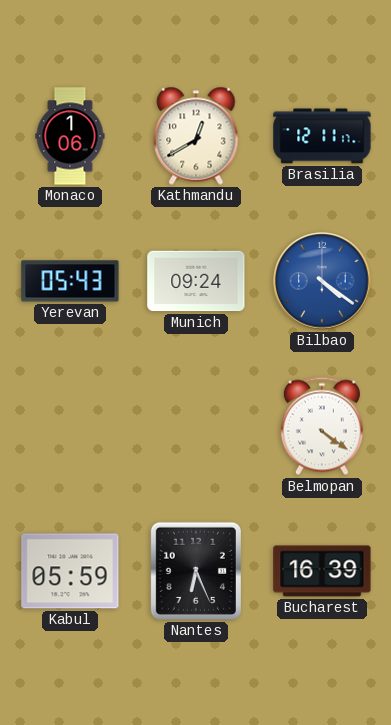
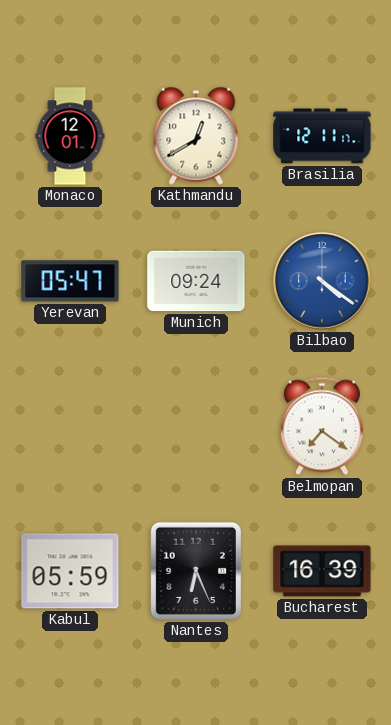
Monaco: 1:06 -> 12:01
Yerevan: 05:43 -> 05:47
Belmopan: 4:21 -> 7:21
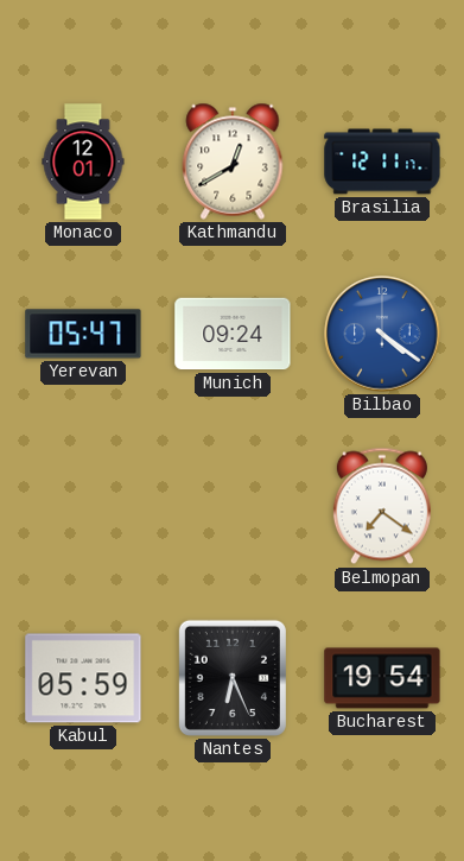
Bucharest: 16:39 -> 19:54
